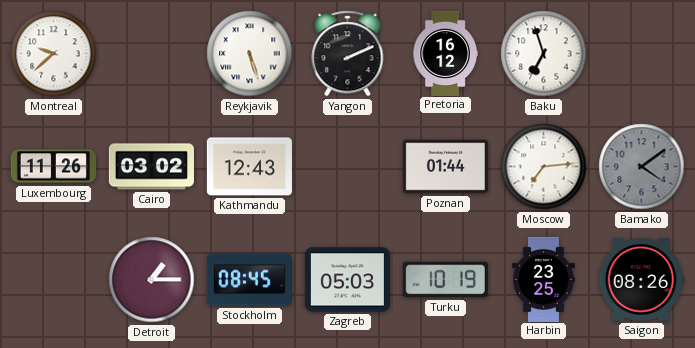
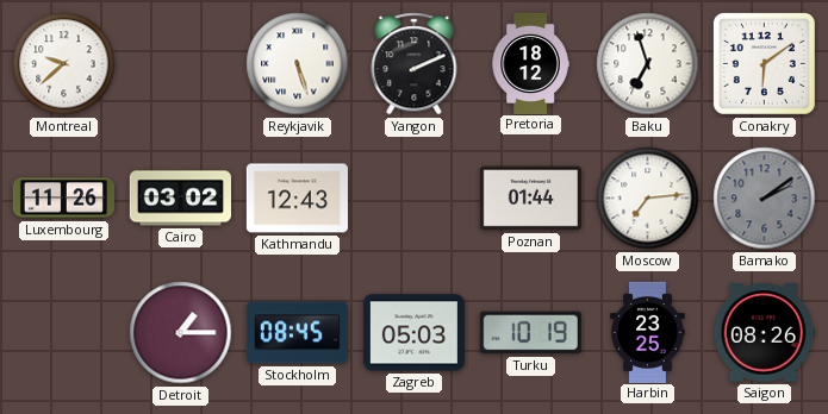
Pretoria: 16:12 -> 18:12
Conakry: none -> 6:09
Bamako: 4:09 -> 2:09
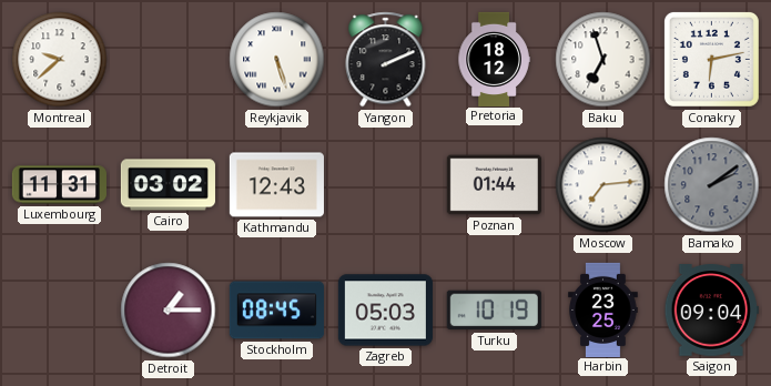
Conakry: 6:09 -> 6:13
Luxembourg: 11:26 -> 11:31
Saigon: 08:26 -> 09:04
